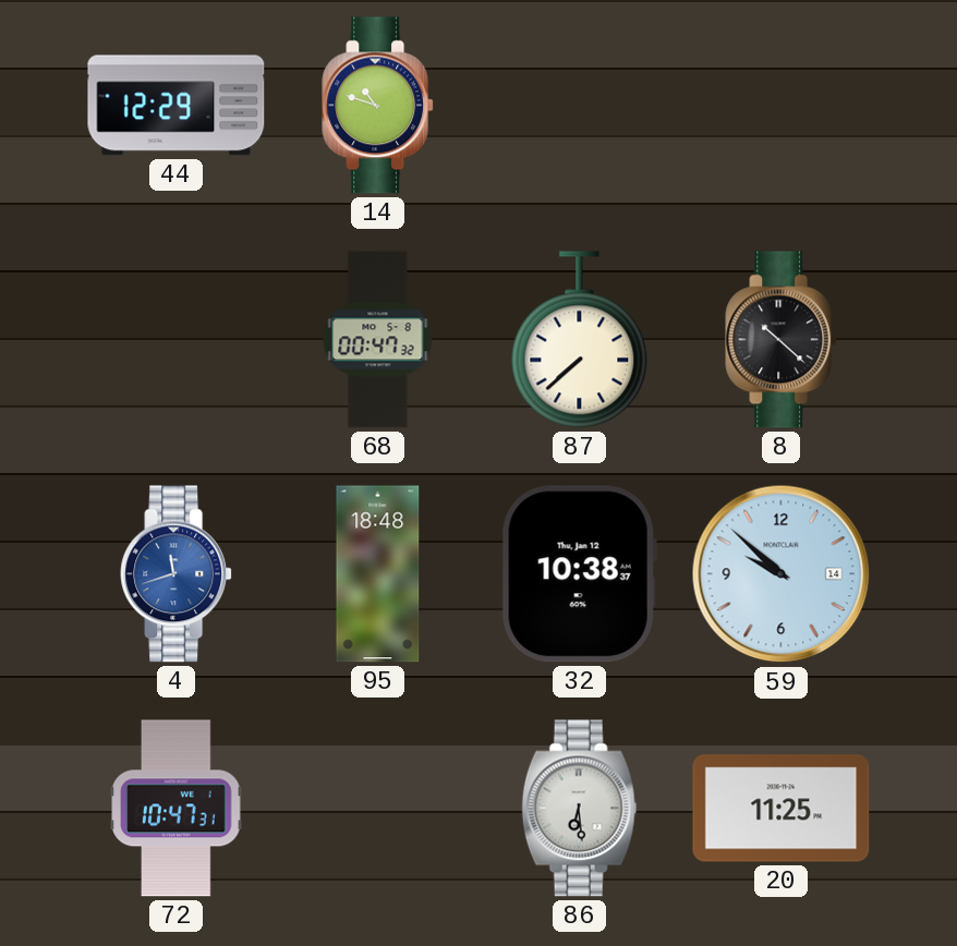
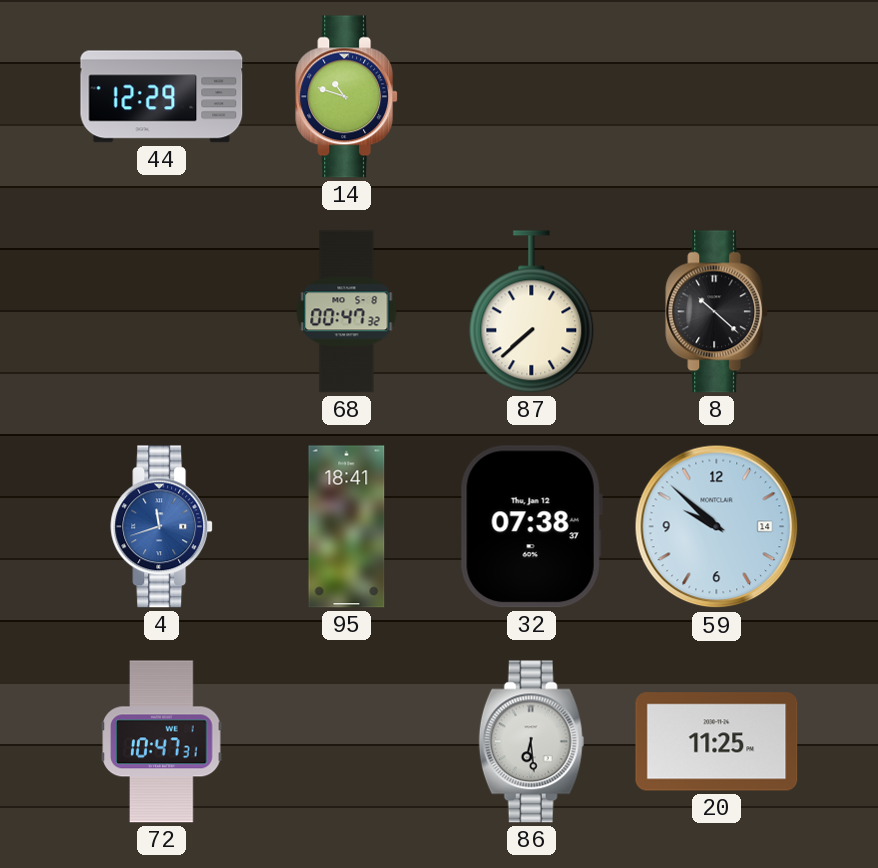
95: 18:48 -> 18:41
32: 10:38 -> 07:38
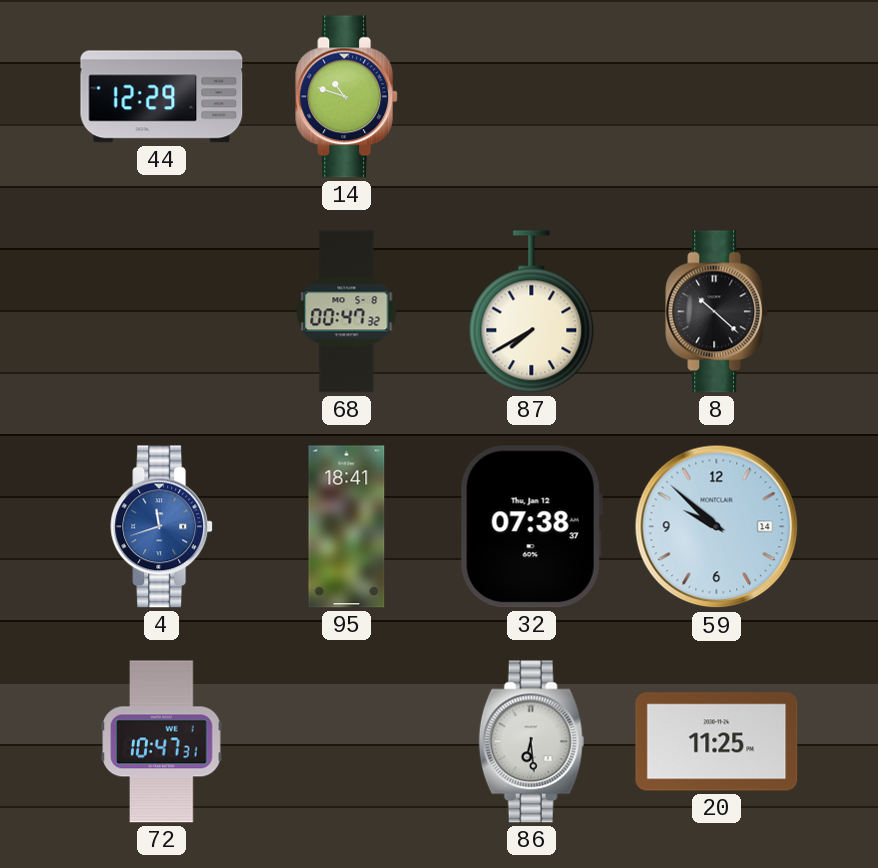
87: 7:38 -> 7:40
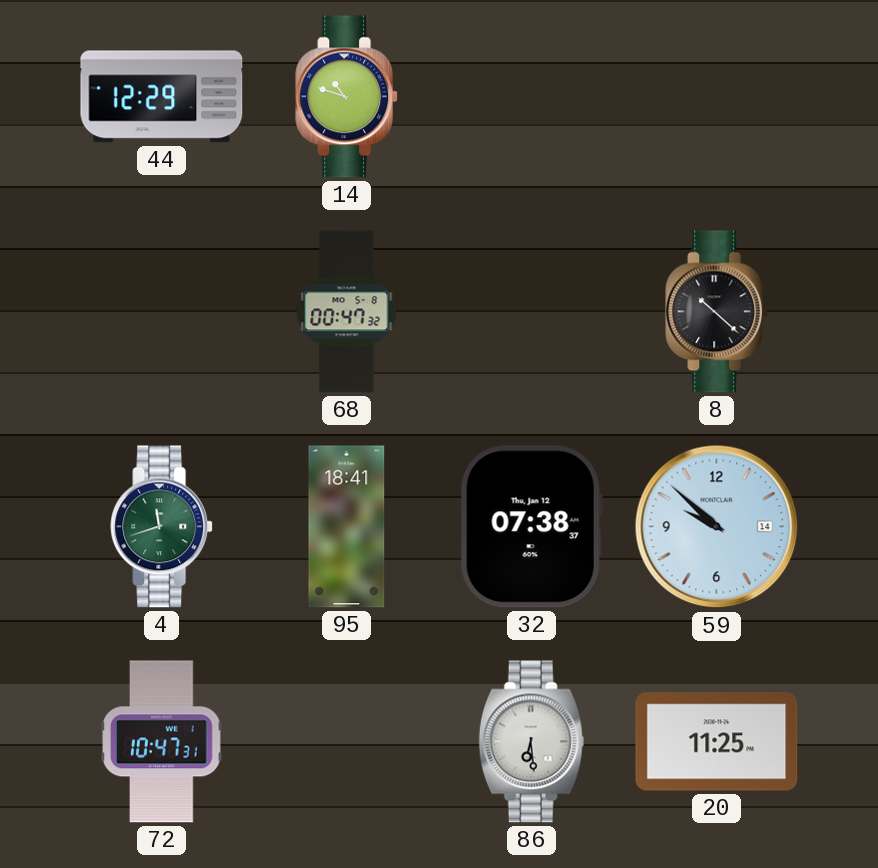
87: 7:40 -> none
4 dial: blue -> green
